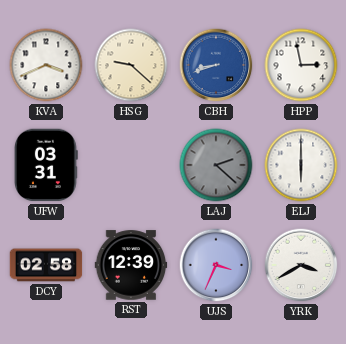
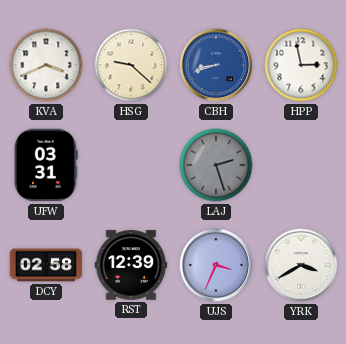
LAJ: 2:22 -> 2:27
ELJ: 6:00 -> none
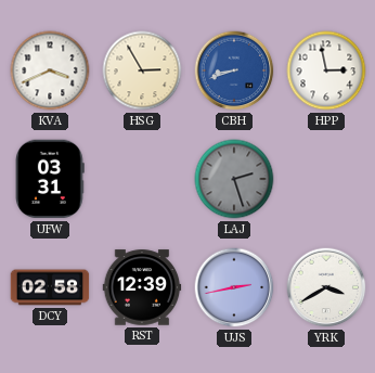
HSG: 9:22 -> 2:55
UJS: 3:34 -> 2:43
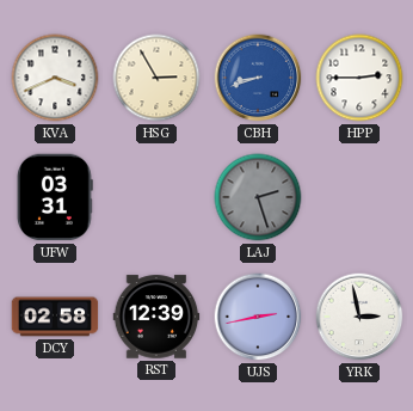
HPP: 2:58 -> 2:45
YRK: 3:40 -> 2:58
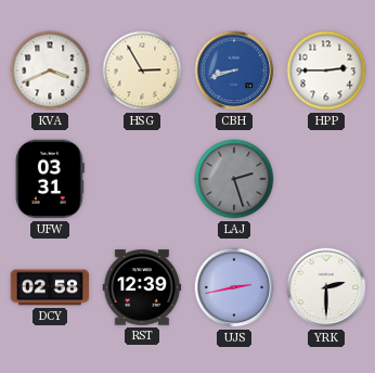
YRK: 2:58 -> 2:30
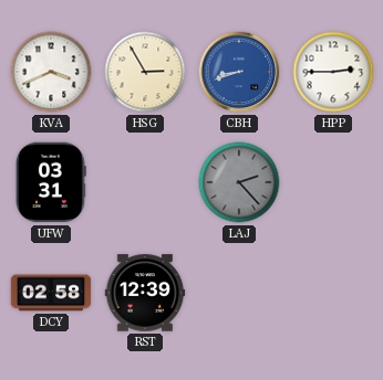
LAJ: 2:27 -> 2:23
UJS: 2:43 -> none
YRK: 2:30 -> none
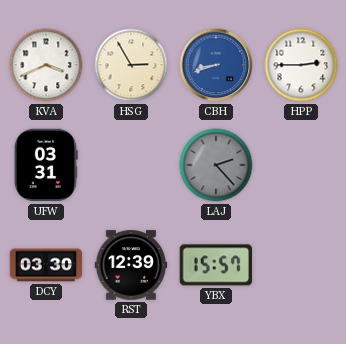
DCY: 02:58 -> 03:30
YBX: none -> 15:57
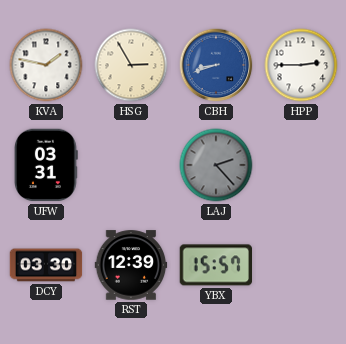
KVA: 3:41 -> 1:47
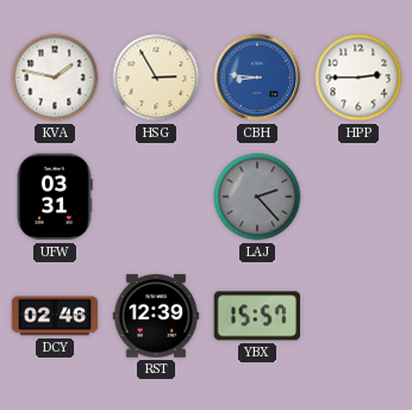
CBH: 8:42 -> 8:46
DCY: 03:30 -> 02:46
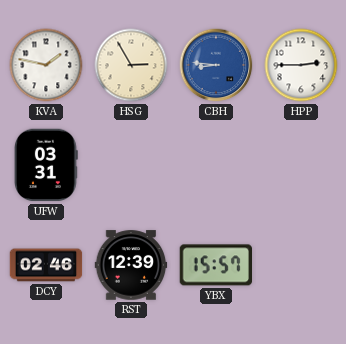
LAJ: 2:23 -> none
